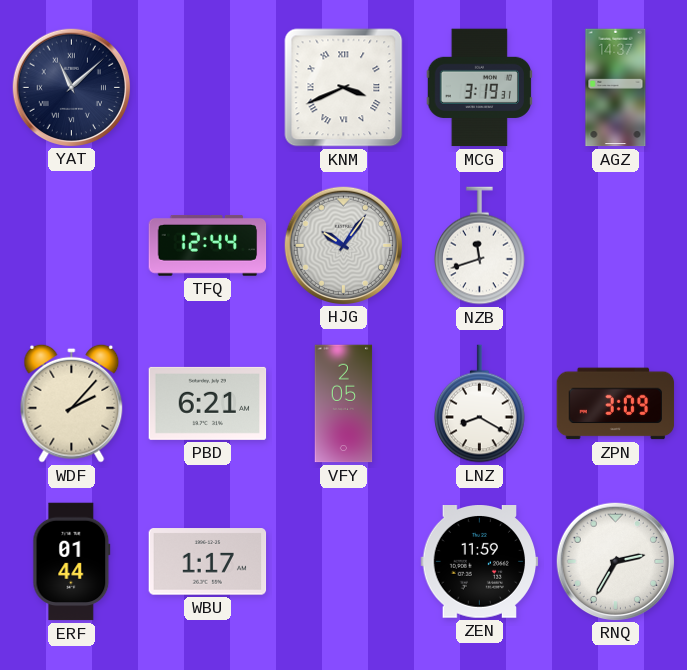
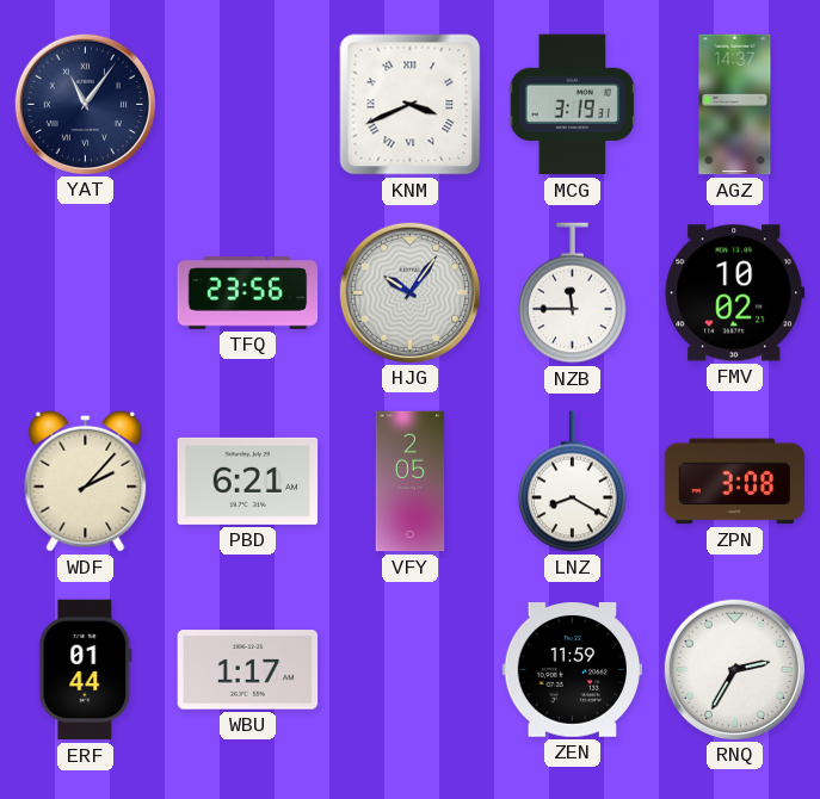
YAT: 11:08 -> 11:06
TFQ: 12:44 -> 23:56
NZB: 11:42 -> 11:45
FMV: none -> 10:02
ZPN: 3:09 -> 3:08
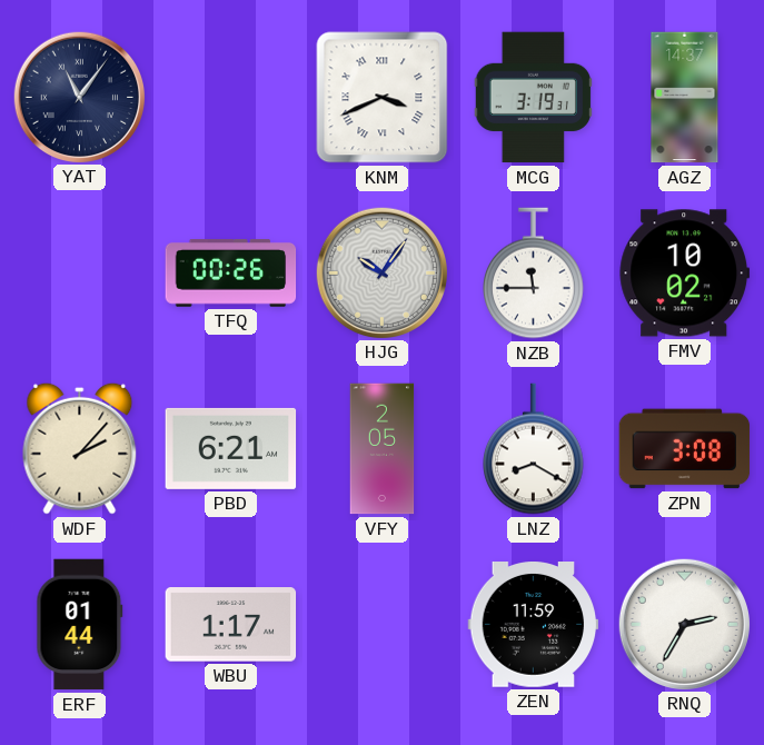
TFQ: 23:56 -> 00:26
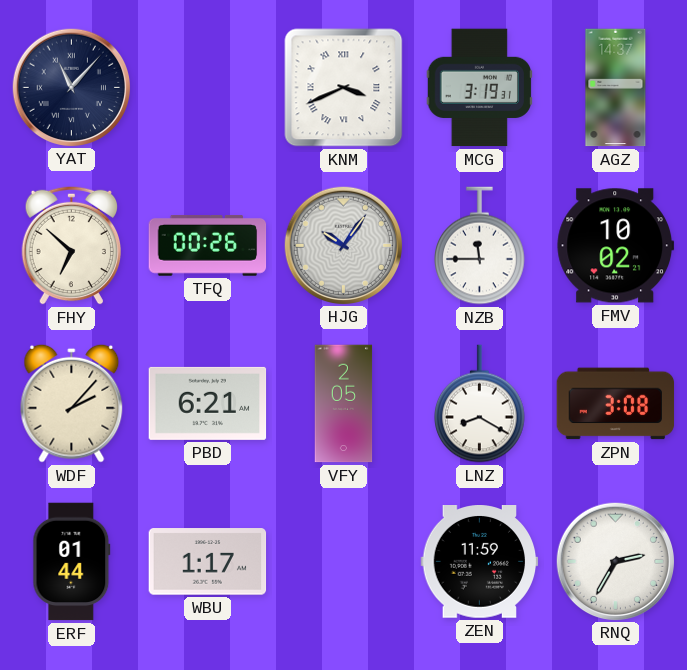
YAT: 11:06 -> 11:07
FHY: none -> 6:52
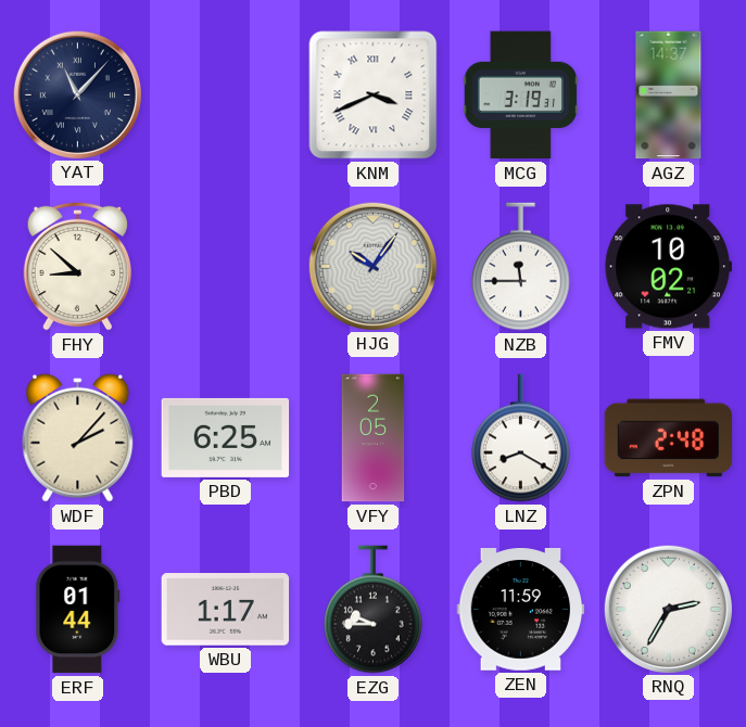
FHY: 6:52 -> 8:52
TFQ: 00:26 -> none
PBD: 6:21 -> 6:25
ZPN: 3:08 -> 2:48
EZG: none -> 9:45
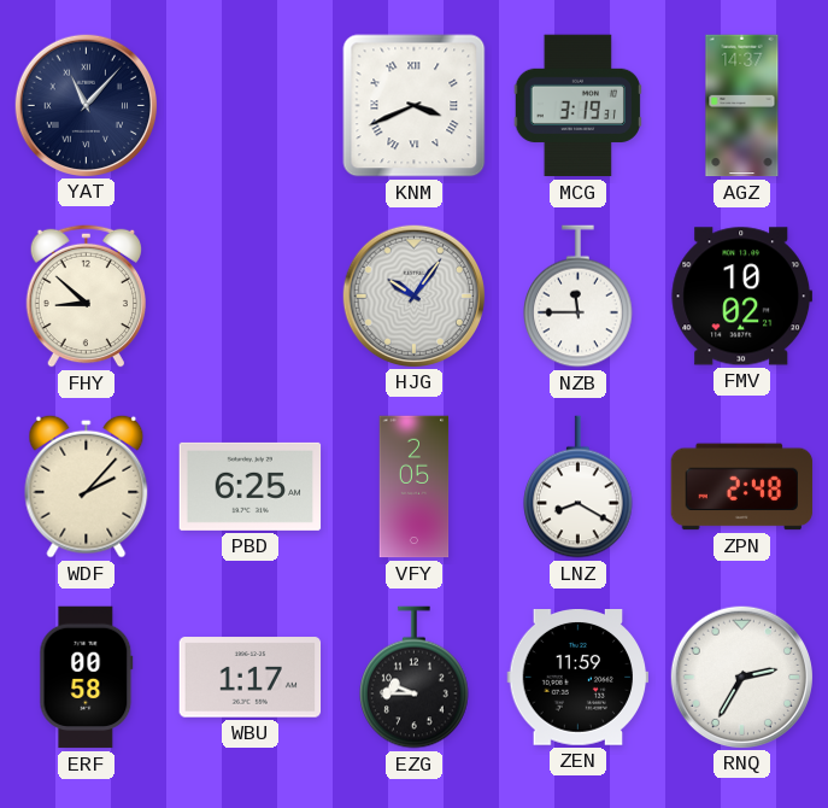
ERF: 01:44 -> 00:58
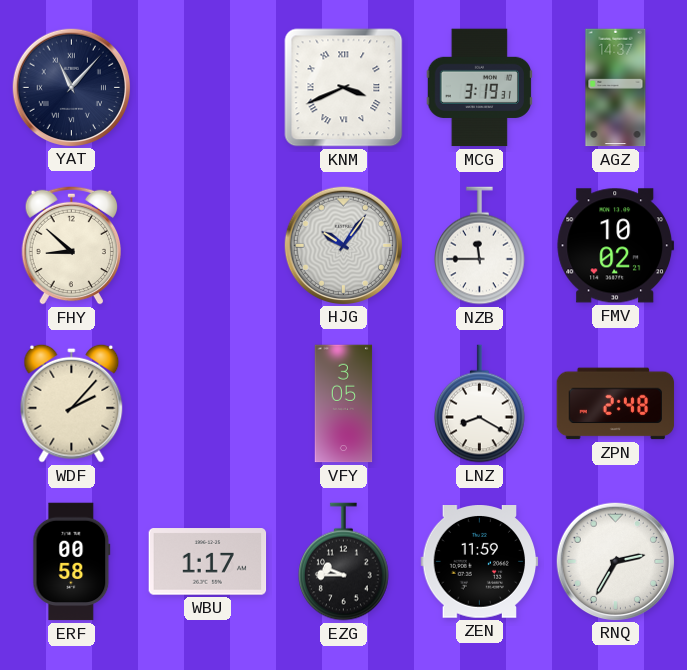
PBD: 6:25 -> none
VFY: 2:05 -> 3:05
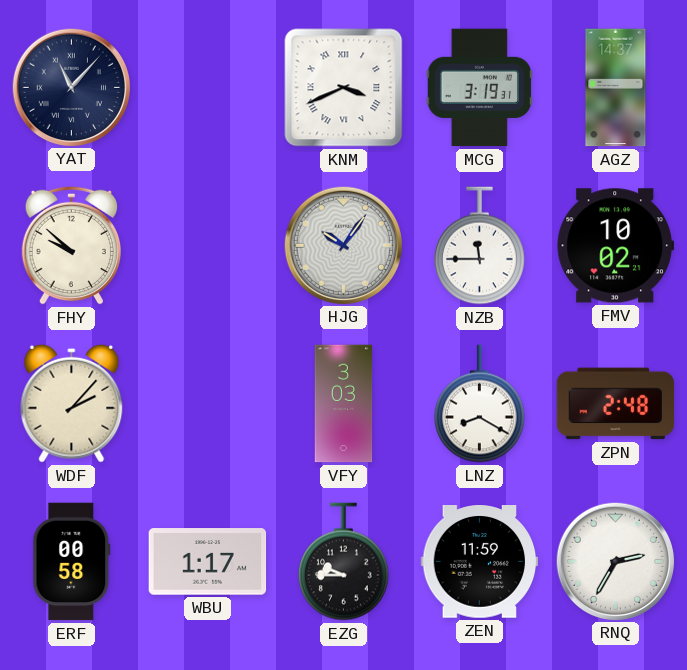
FHY: 8:52 -> 9:52
VFY: 3:05 -> 3:03
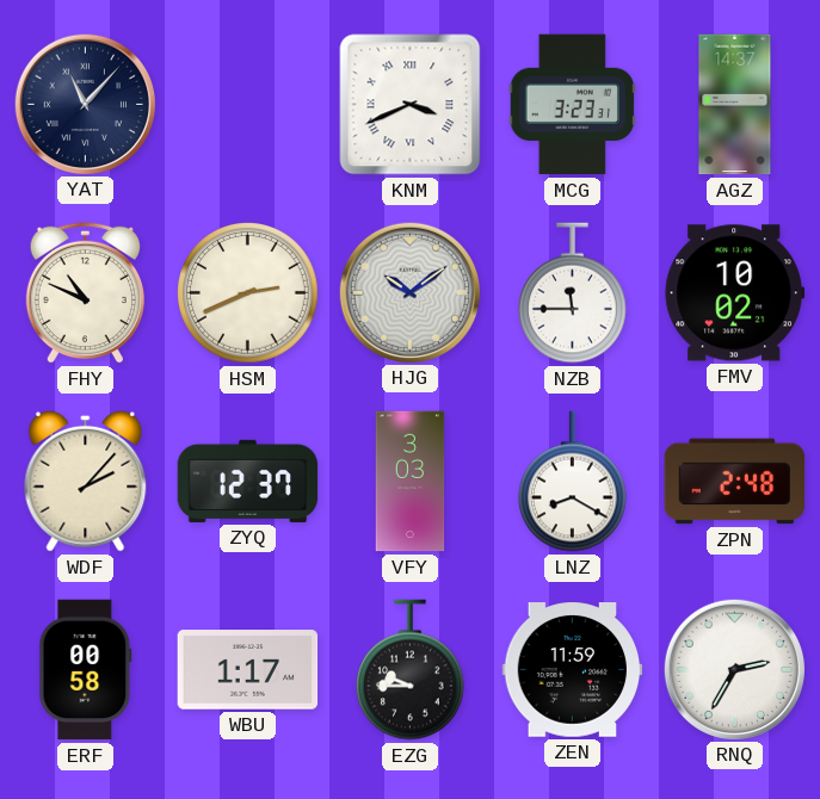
MCG: 3:19 -> 3:23
FHY: 9:52 -> 10:49
HSM: none -> 2:41
HJG: 10:06 -> 10:09
ZYQ: none -> 12:37
